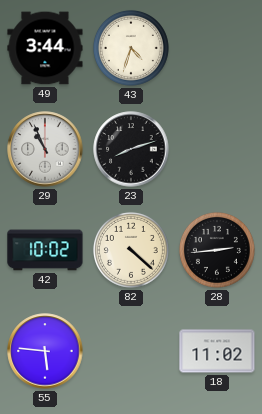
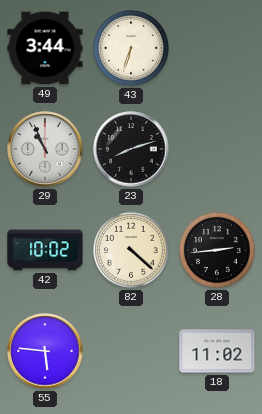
43: 4:33 -> 6:33
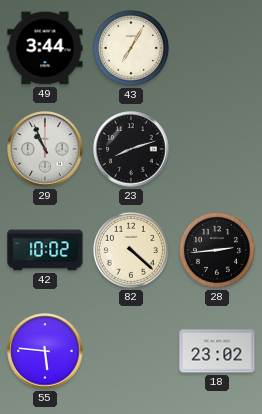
43: 6:33 -> 7:05
18: 11:02 -> 23:02
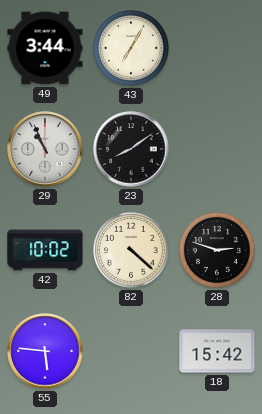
23: 8:12 -> 8:09
28: 2:44 -> 2:48
18: 23:02 -> 15:42
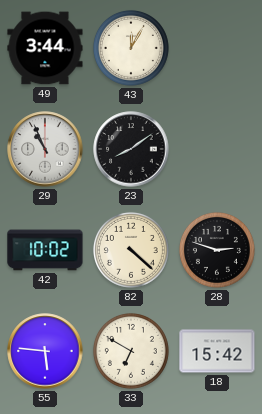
43: 7:05 -> 12:05
33: none -> 6:50
